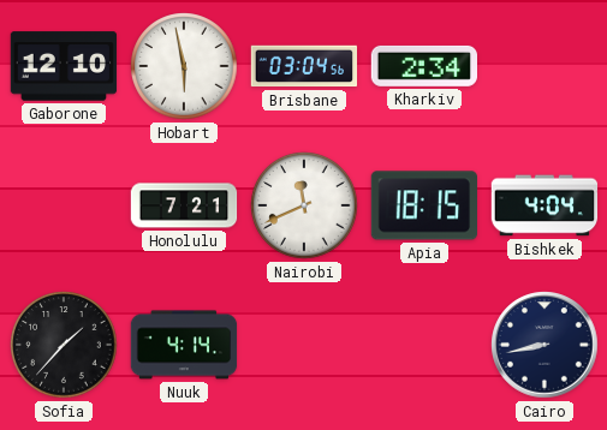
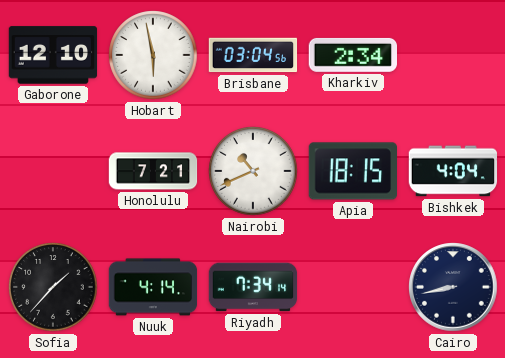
Nairobi: 11:41 -> 10:41
Riyadh: none -> 7:34
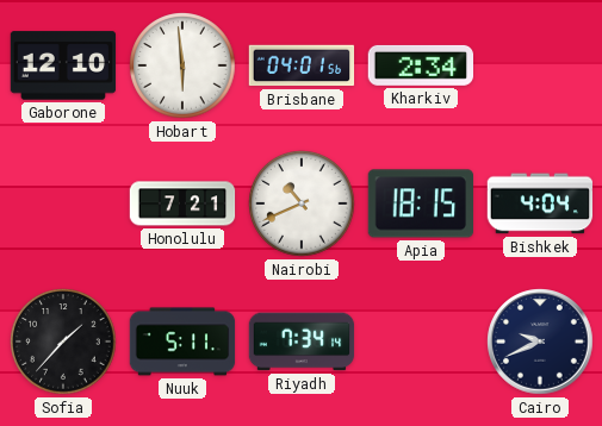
Hobart: 5:58 -> 5:59
Brisbane: 03:04 -> 04:01
Nuuk: 4:14 -> 5:11
Cairo: 8:43 -> 9:41
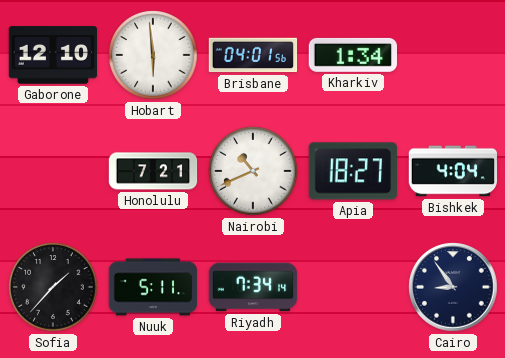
Kharkiv: 2:34 -> 1:34
Apia: 18:15 -> 18:27
Cairo: 9:41 -> 8:54
